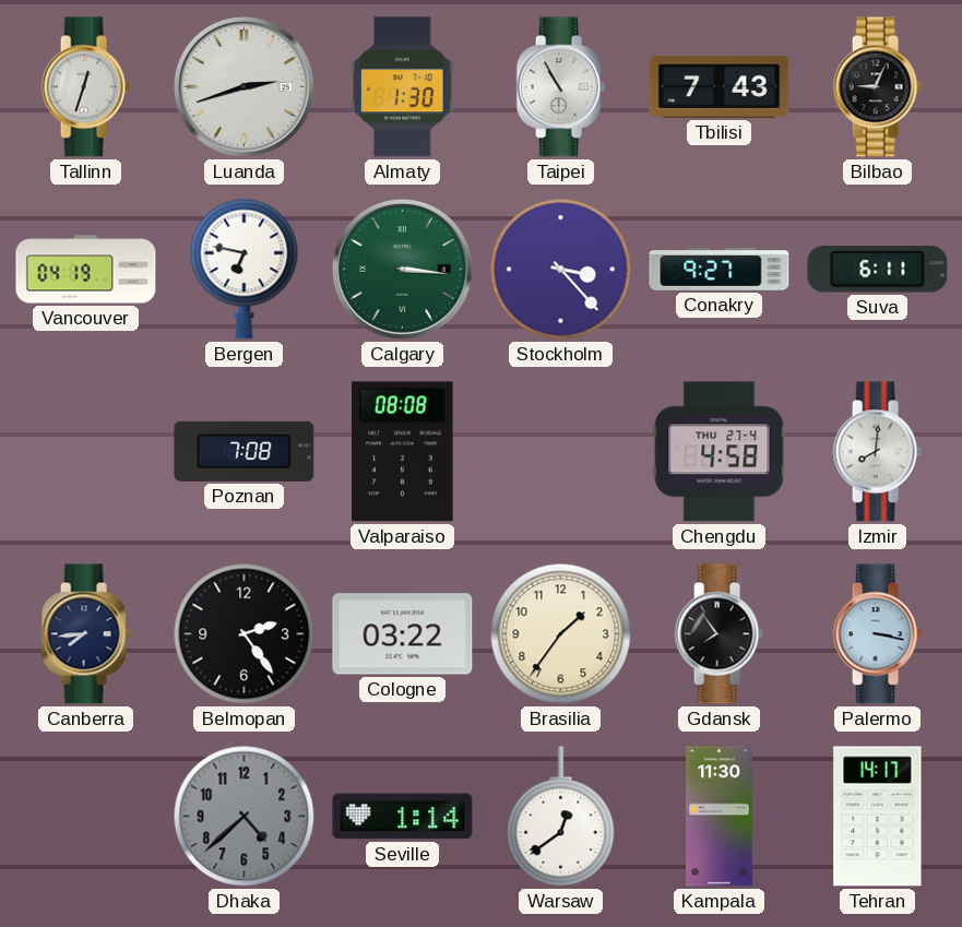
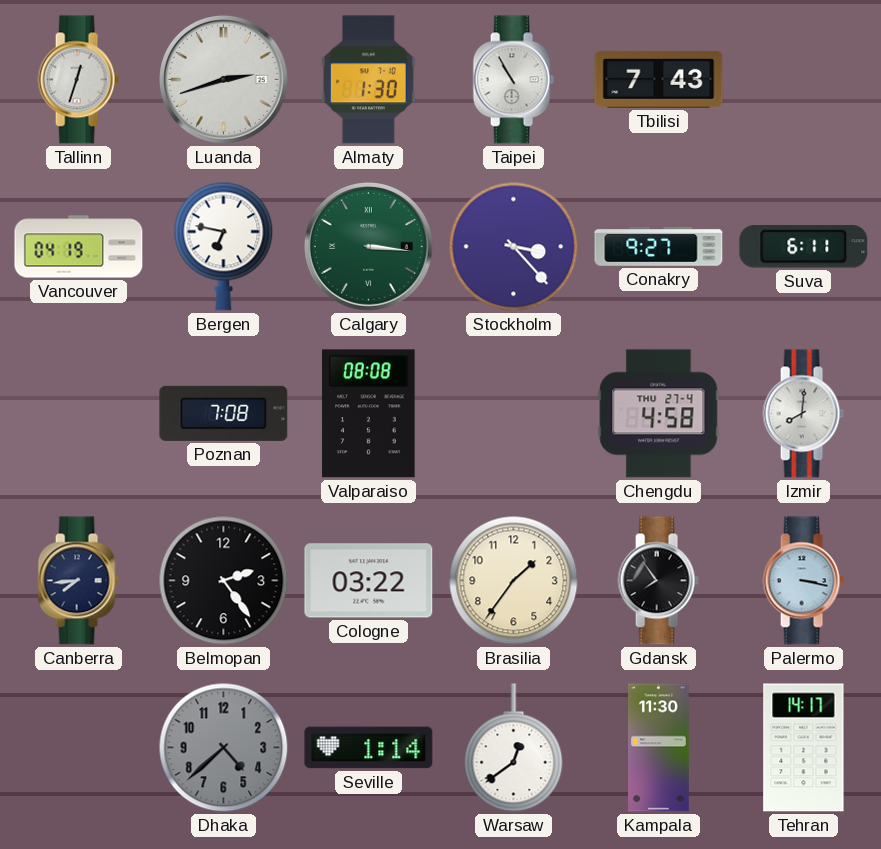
Bilbao: 9:04 -> none
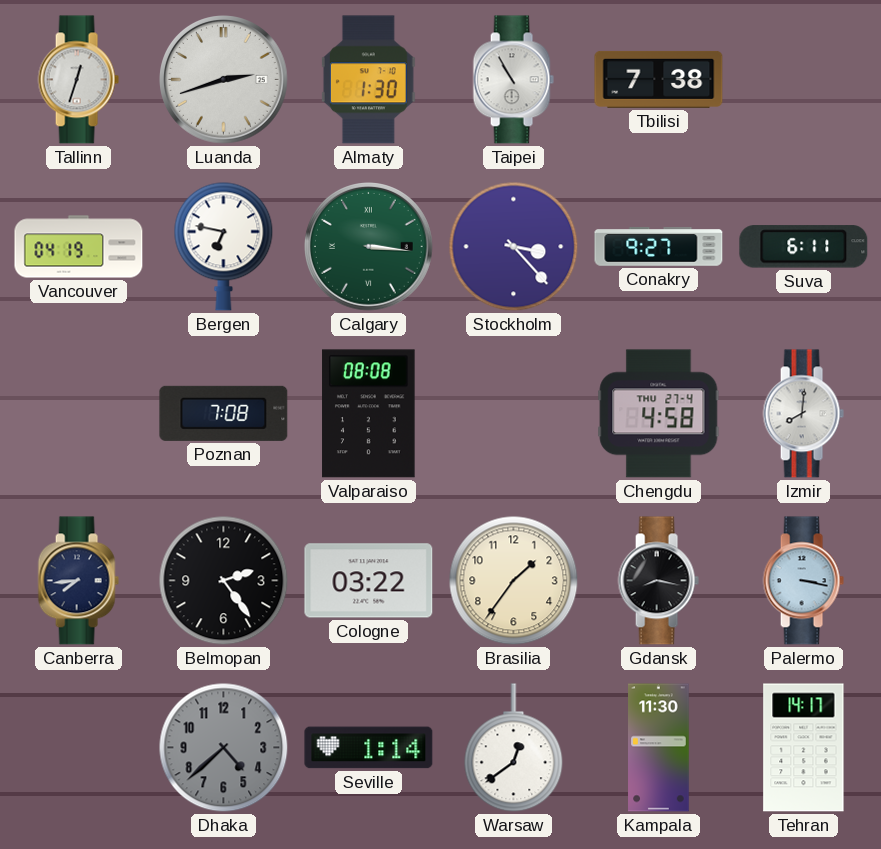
Tbilisi: 7:43 -> 7:38
Gdansk: 7:54 -> 8:17
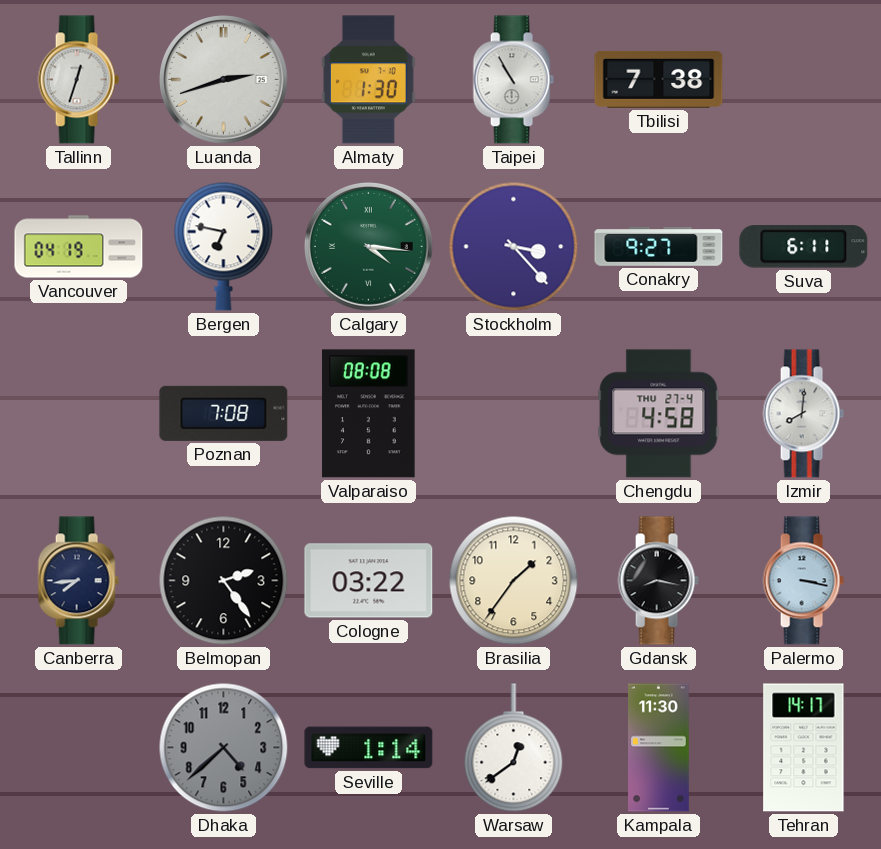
Calgary: 3:16 -> 4:16
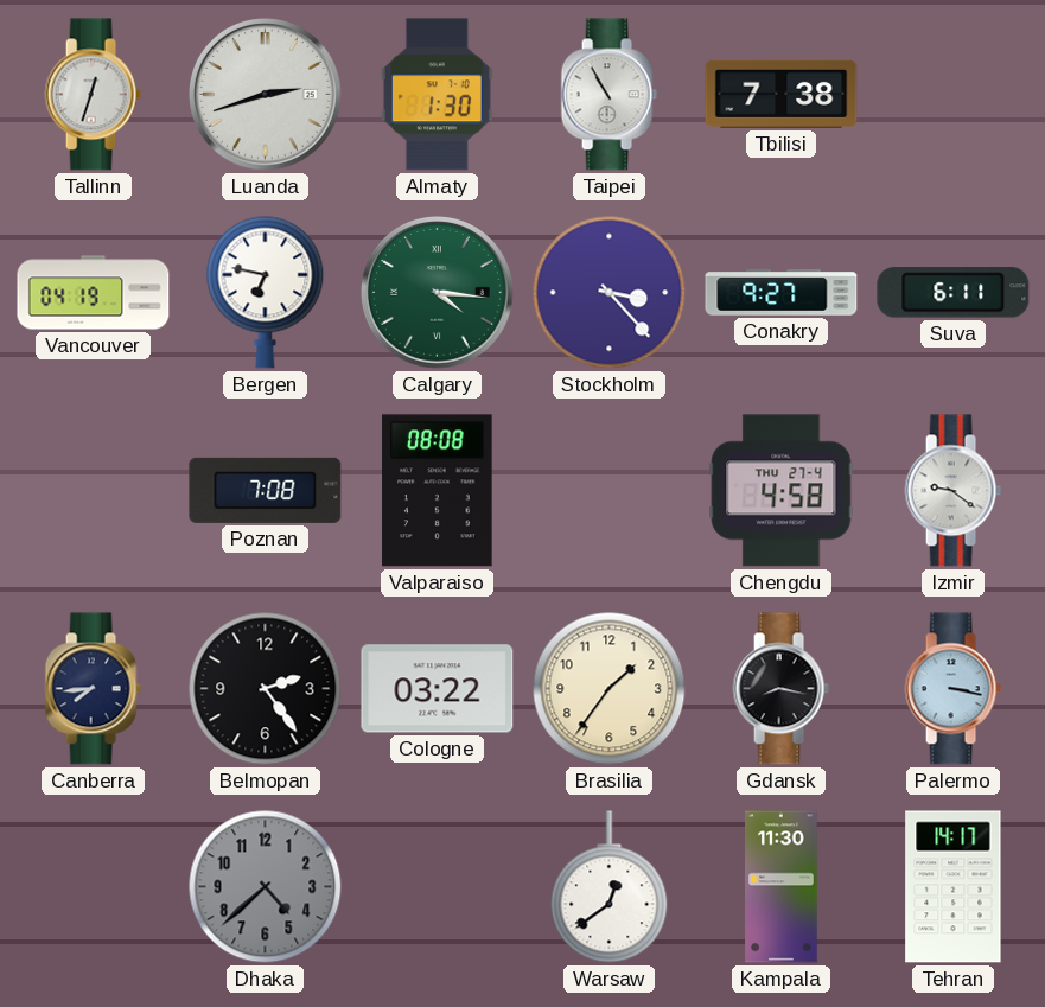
Izmir: 8:01 -> 9:21
Seville: 1:14 -> none
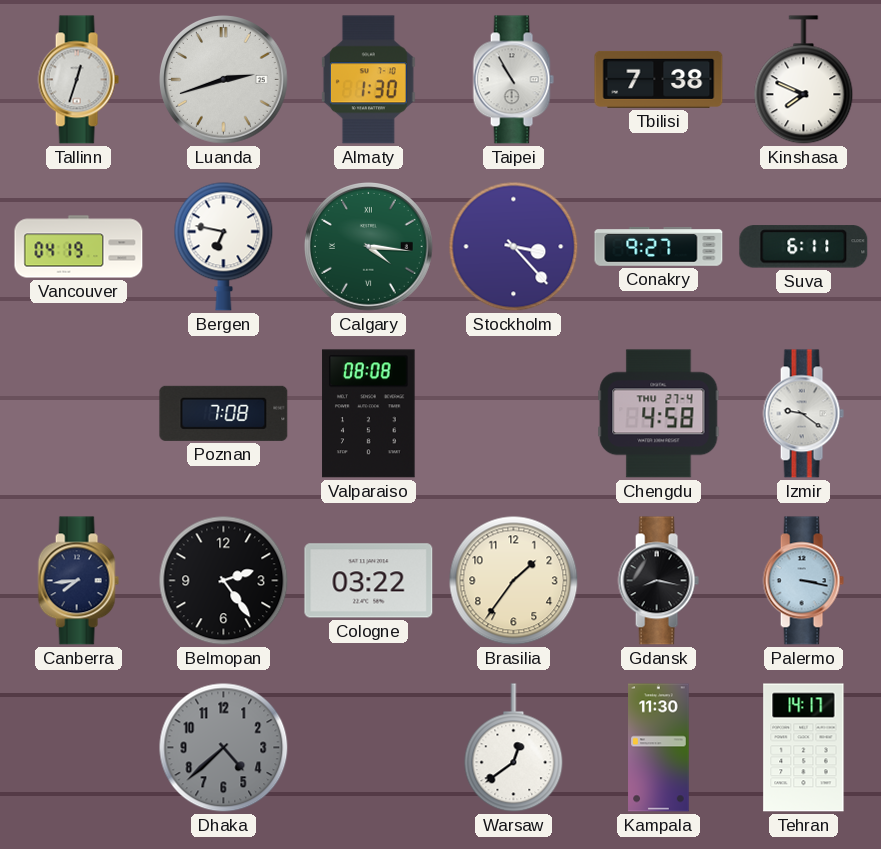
Kinshasa: none -> 7:49
